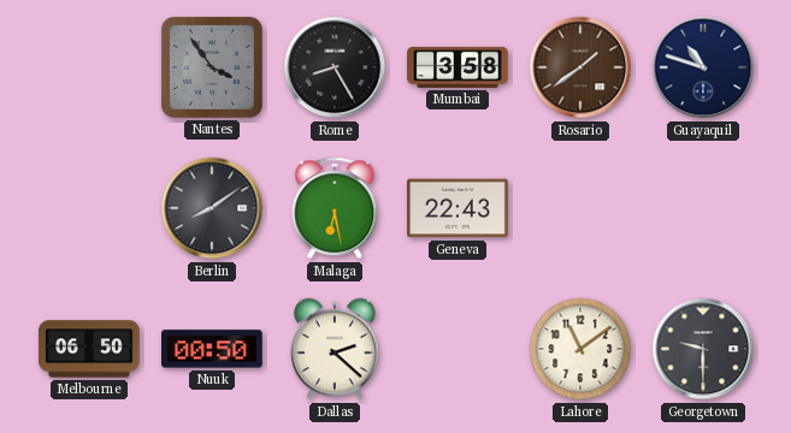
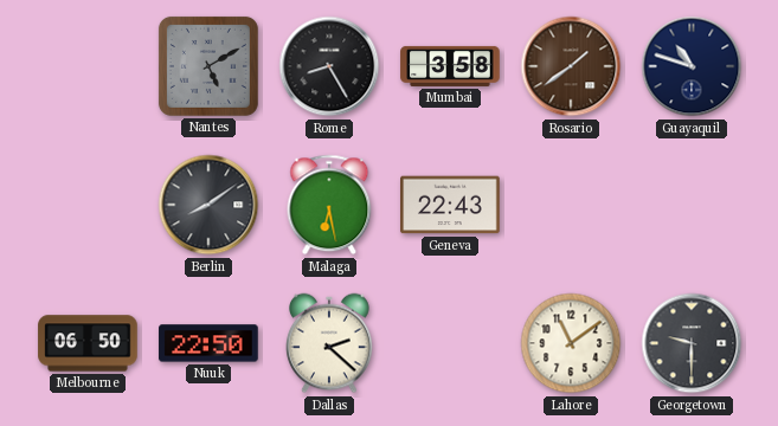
Nantes: 3:54 -> 5:10
Nuuk: 00:50 -> 22:50
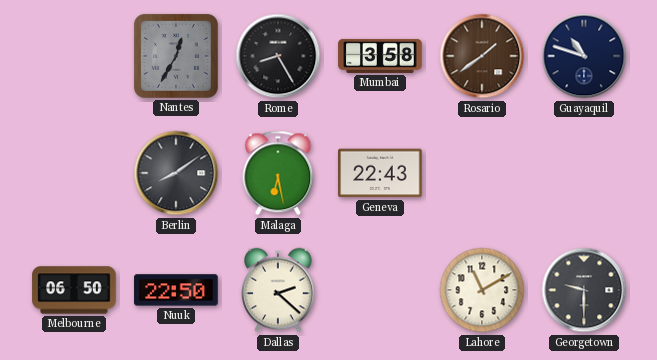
Nantes: 5:10 -> 12:35
Lahore: 11:09 -> 11:10
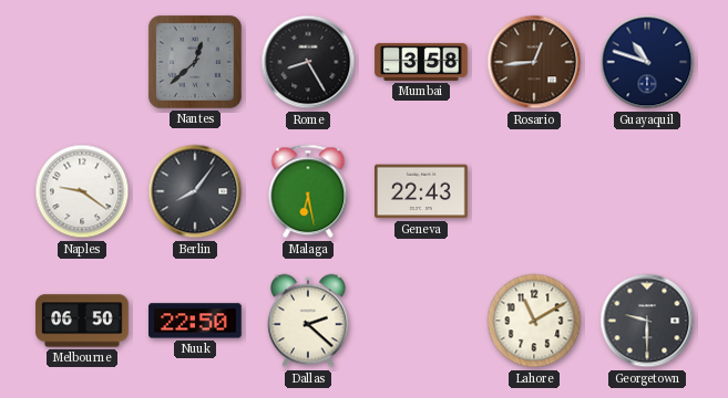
Nantes: 12:35 -> 12:38
Rosario: 1:39 -> 12:44
Naples: none -> 9:21
Berlin: 8:09 -> 8:06
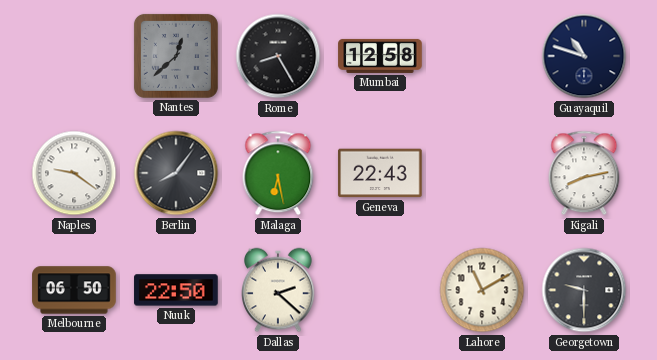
Mumbai: 3:58 -> 12:58
Rosario: 12:44 -> none
Kigali: none -> 8:13
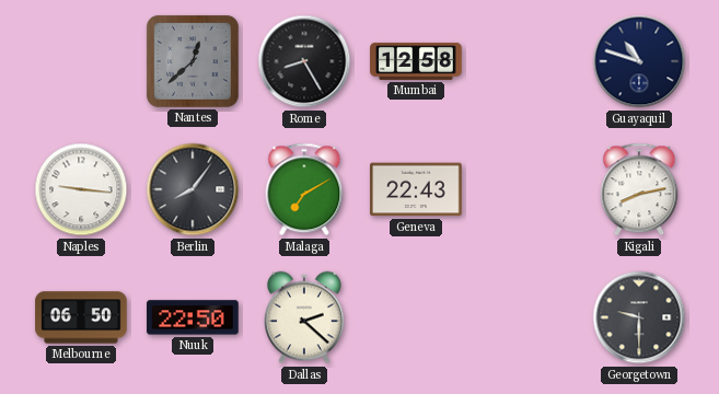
Naples: 9:21 -> 9:16
Malaga: 6:28 -> 7:10
Lahore: 11:10 -> none
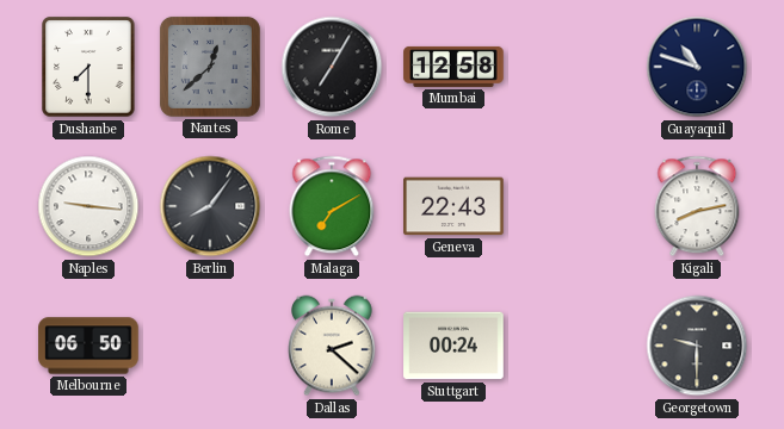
Dushanbe: none -> 7:30
Rome: 8:25 -> 7:05
Nuuk: 22:50 -> none
Stuttgart: none -> 00:24
